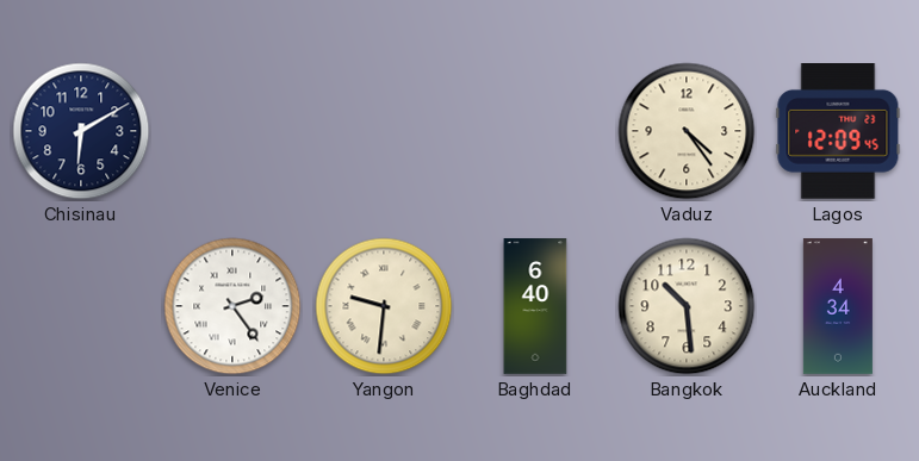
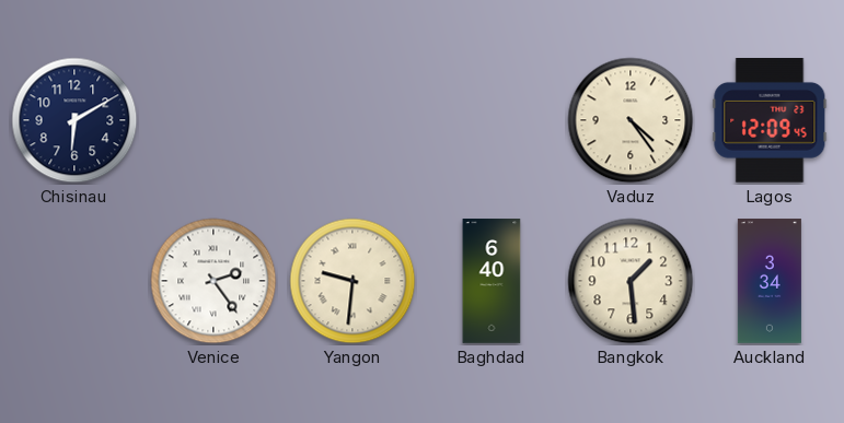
Bangkok: 10:29 -> 1:29
Auckland: 4:34 -> 3:34
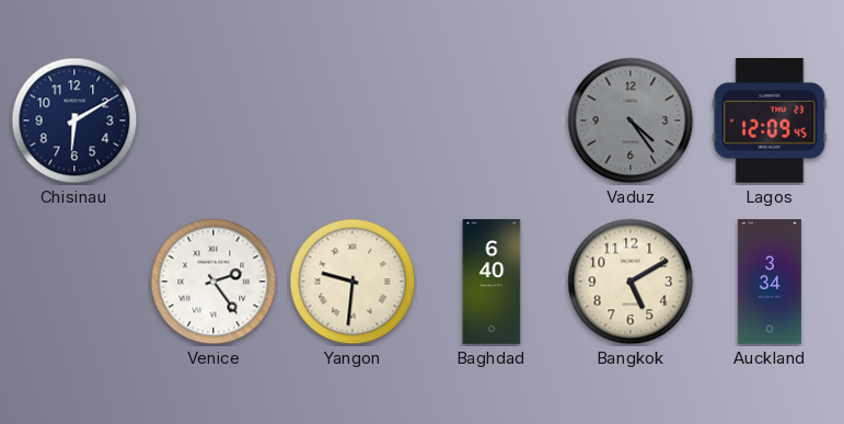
Vaduz dial: cream -> grey
Bangkok: 1:29 -> 5:10
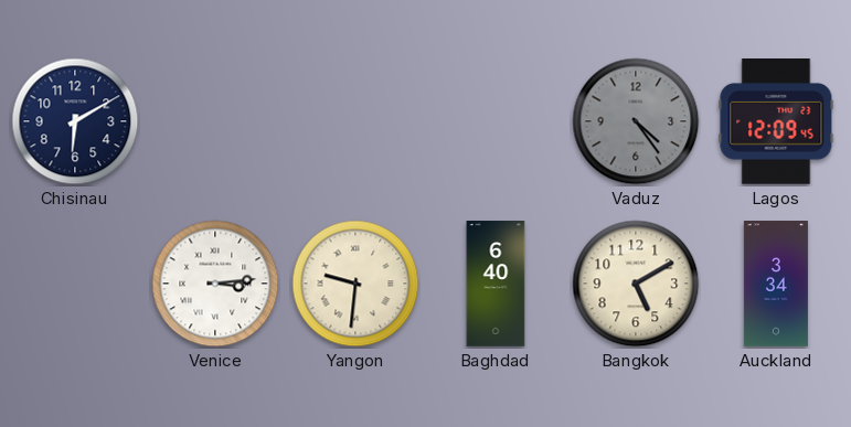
Venice: 2:24 -> 3:14
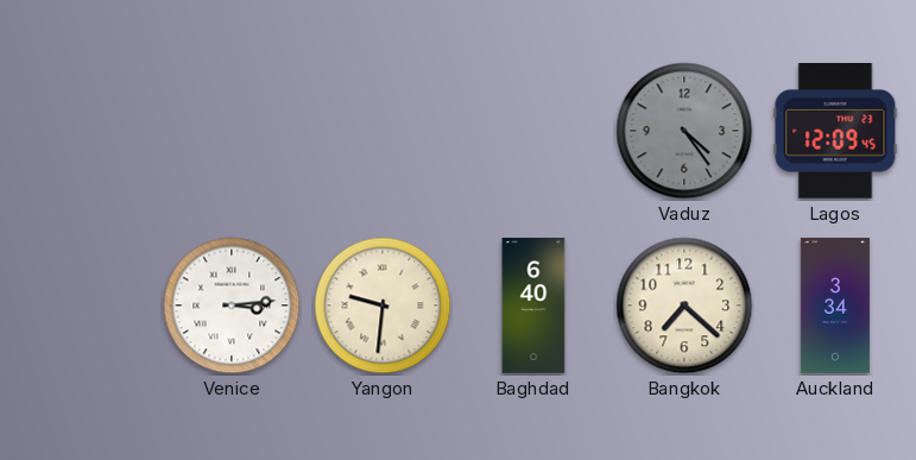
Chisinau: 6:10 -> none
Bangkok: 5:10 -> 7:22
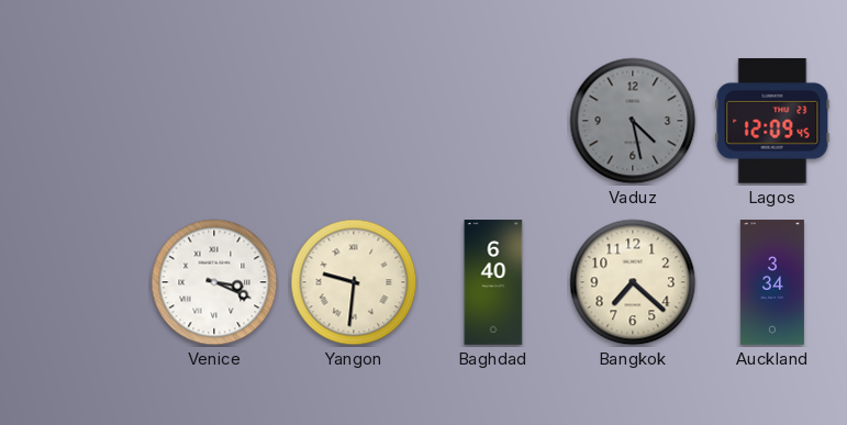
Vaduz: 4:24 -> 4:28
Venice: 3:14 -> 3:19
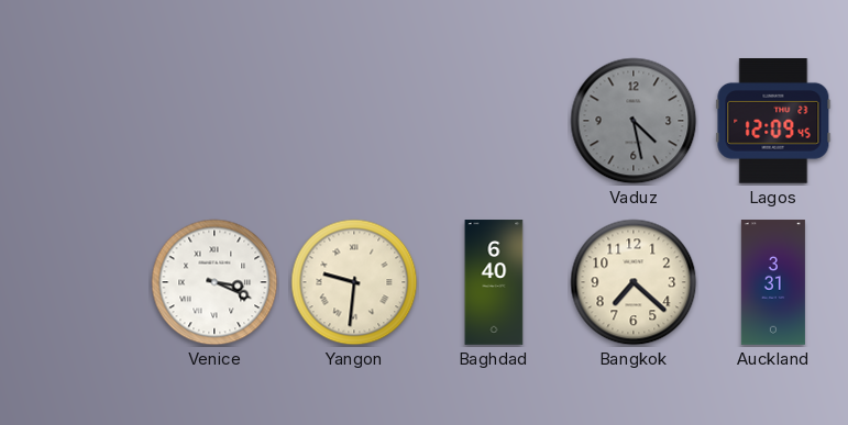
Auckland: 3:34 -> 3:31
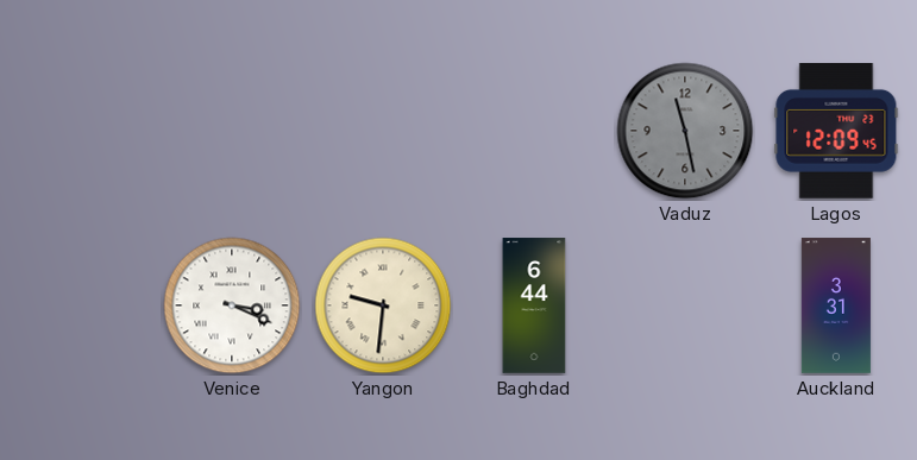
Vaduz: 4:28 -> 11:28
Baghdad: 6:40 -> 6:44
Bangkok: 7:22 -> none
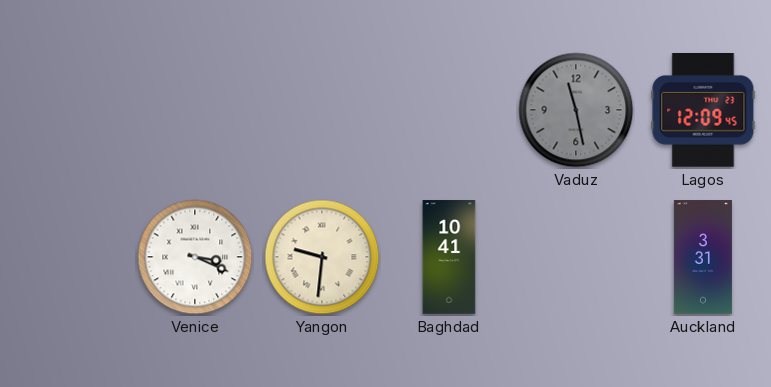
Baghdad: 6:44 -> 10:41
